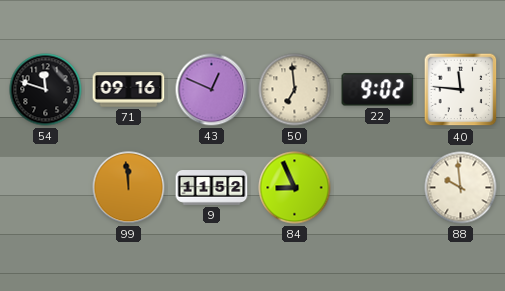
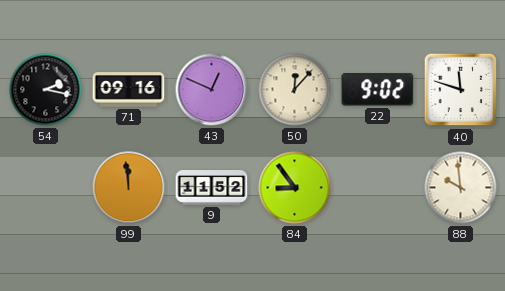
54: 11:48 -> 2:17
50: 6:59 -> 12:07
40: 11:46 -> 11:48
84: 8:56 -> 8:54
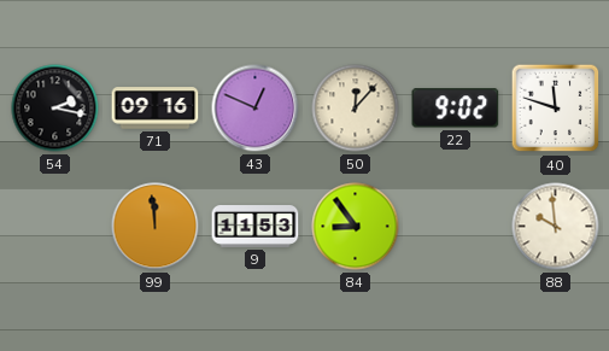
9: 11:52 -> 11:53
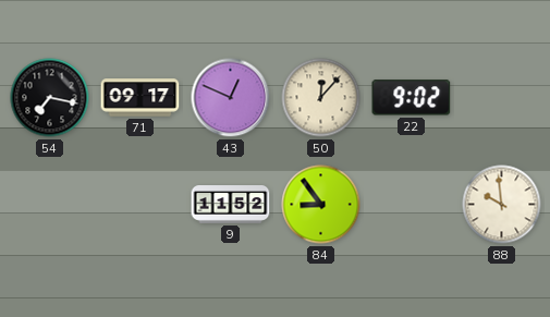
54: 2:17 -> 7:17
71: 09:16 -> 09:17
40: 11:48 -> none
99: 11:59 -> none
9: 11:53 -> 11:52
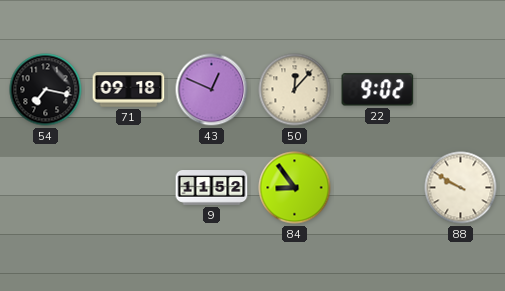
71: 09:17 -> 09:18
88: 9:59 -> 9:50
